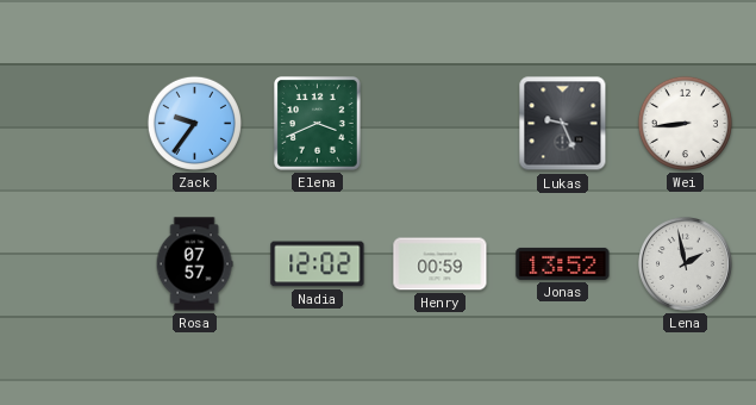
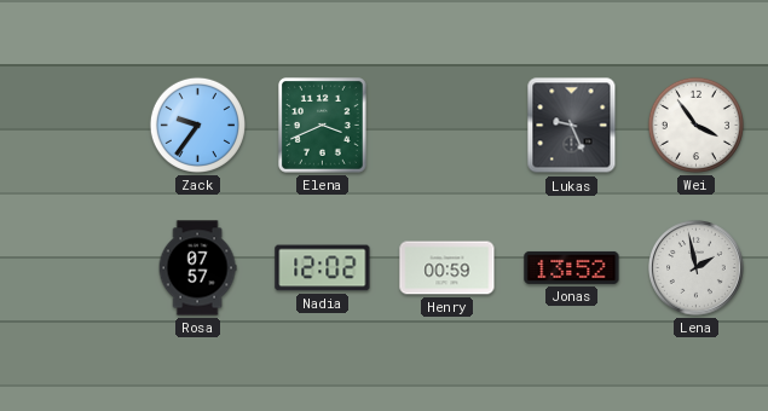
Wei: 8:44 -> 3:54
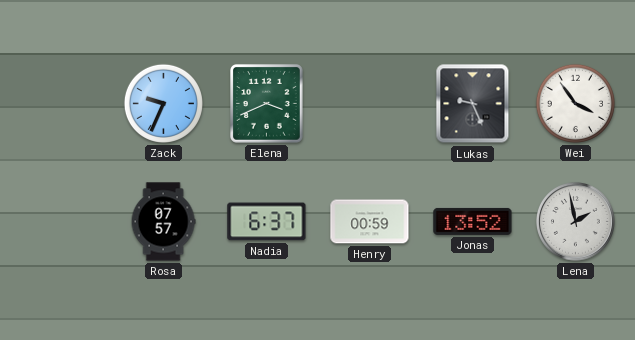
Zack: 9:36 -> 9:34
Nadia: 12:02 -> 6:37
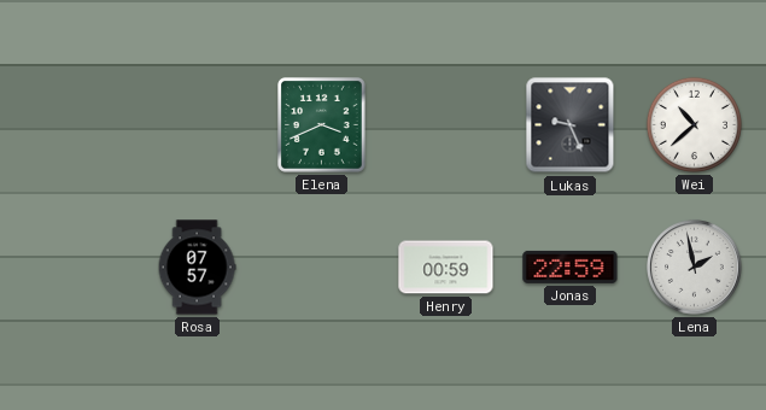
Zack: 9:34 -> none
Wei: 3:54 -> 10:38
Nadia: 6:37 -> none
Jonas: 13:52 -> 22:59
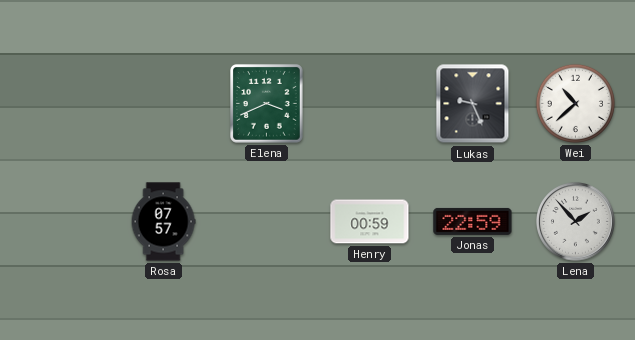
Lena: 1:58 -> 1:53
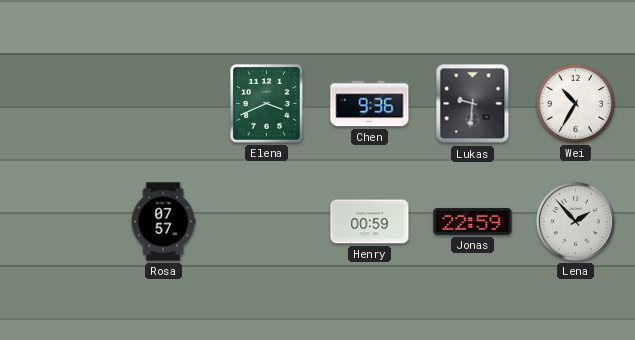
Chen: none -> 9:36
Lukas: 9:26 -> 9:31
Wei: 10:38 -> 10:35
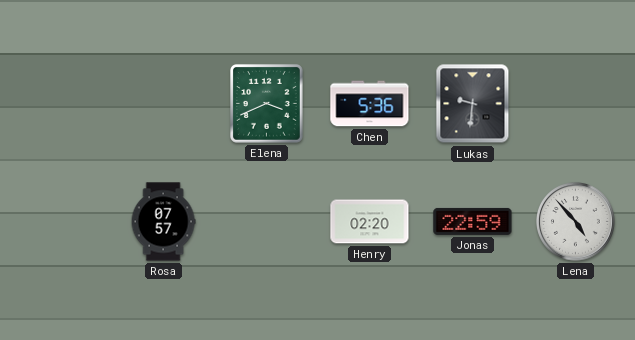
Chen: 9:36 -> 5:36
Wei: 10:35 -> none
Henry: 00:59 -> 02:20
Lena: 1:53 -> 4:53
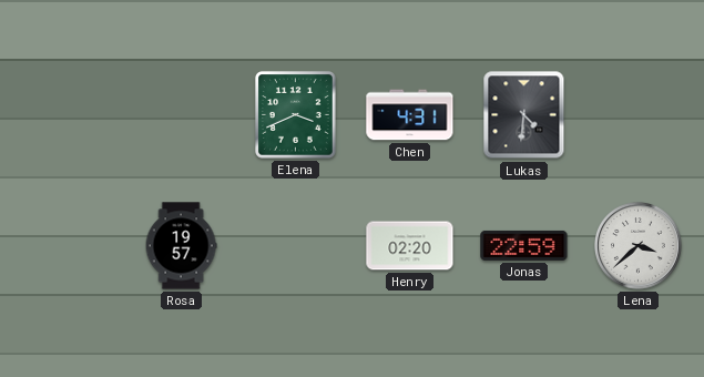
Chen: 5:36 -> 4:31
Lukas: 9:31 -> 4:31
Rosa: 07:57 -> 19:57
Lena: 4:53 -> 3:38
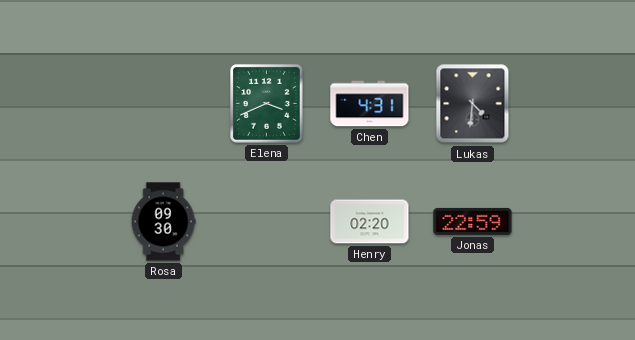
Rosa: 19:57 -> 09:30
Lena: 3:38 -> none
